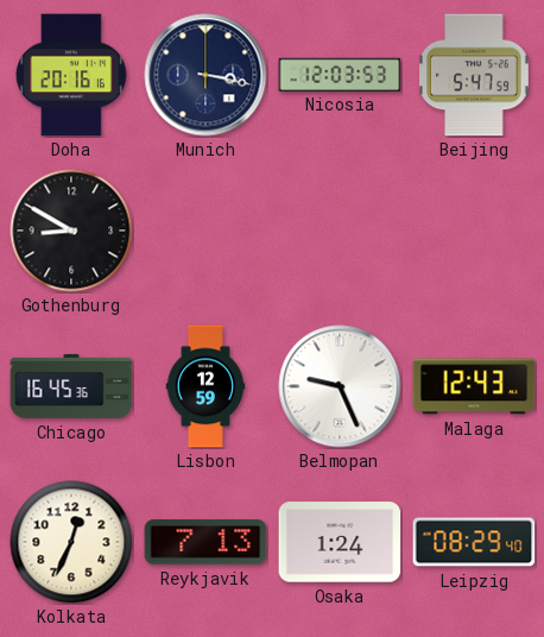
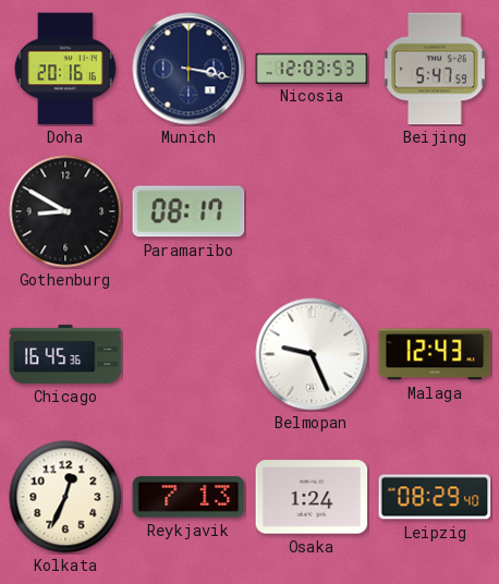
Paramaribo: none -> 08:17
Lisbon: 12:59 -> none
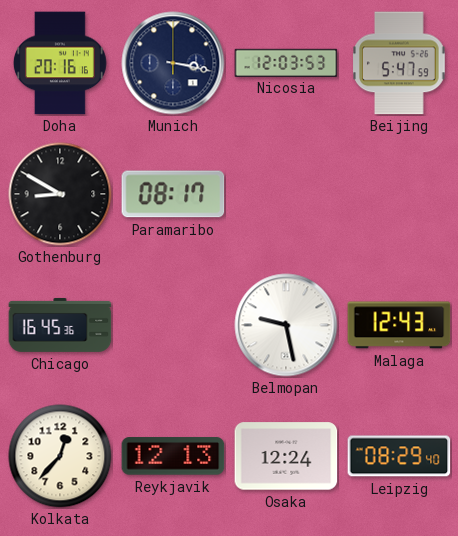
Belmopan: 9:26 -> 9:28
Kolkata: 12:34 -> 12:37
Reykjavik: 7:13 -> 12:13
Osaka: 1:24 -> 12:24
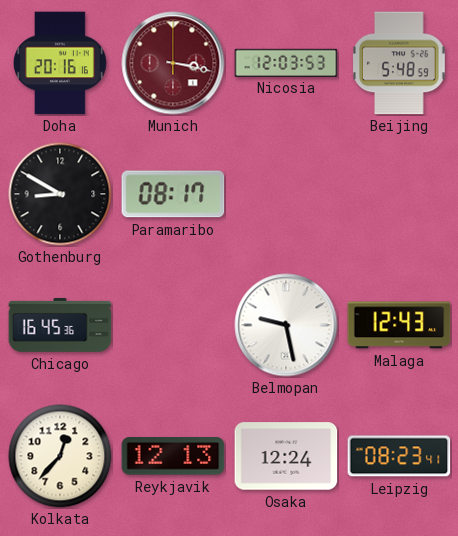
Munich dial: navy -> burgundy
Beijing: 5:47 -> 5:48
Leipzig: 08:29 -> 08:23
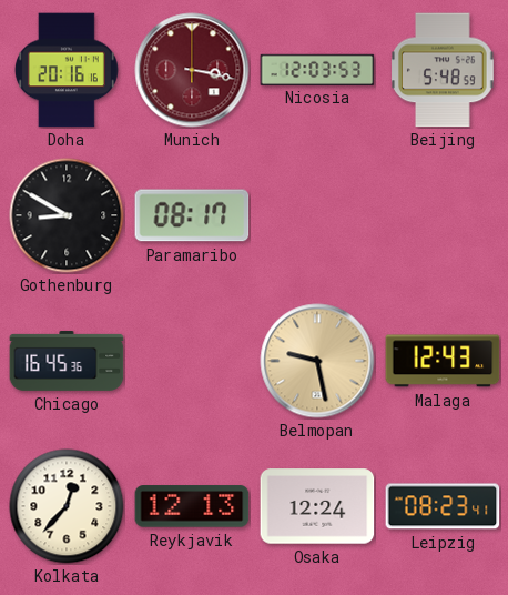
Belmopan dial: white -> champagne
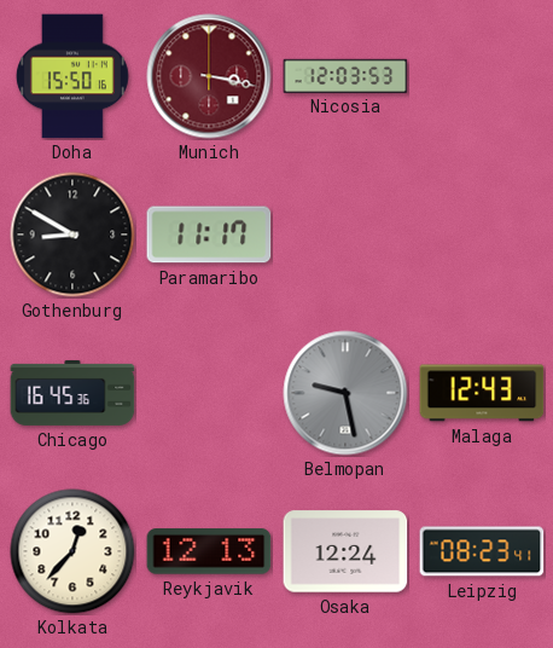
Doha: 20:16 -> 15:50
Beijing: 5:48 -> none
Paramaribo: 08:17 -> 11:17
Belmopan dial: champagne -> grey
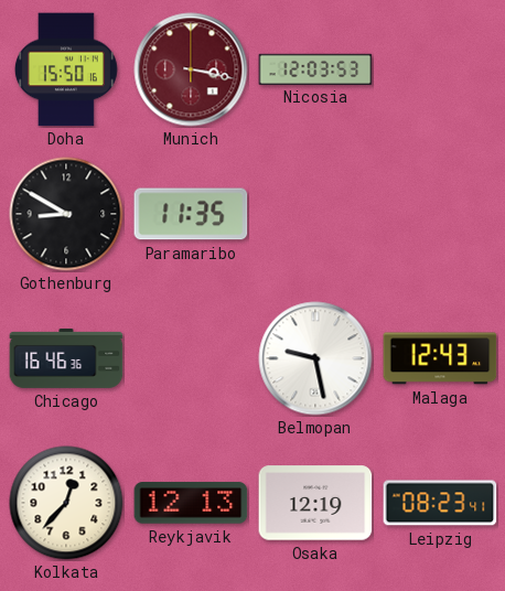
Paramaribo: 11:17 -> 11:35
Chicago: 16:45 -> 16:46
Belmopan dial: grey -> white
Osaka: 12:24 -> 12:19
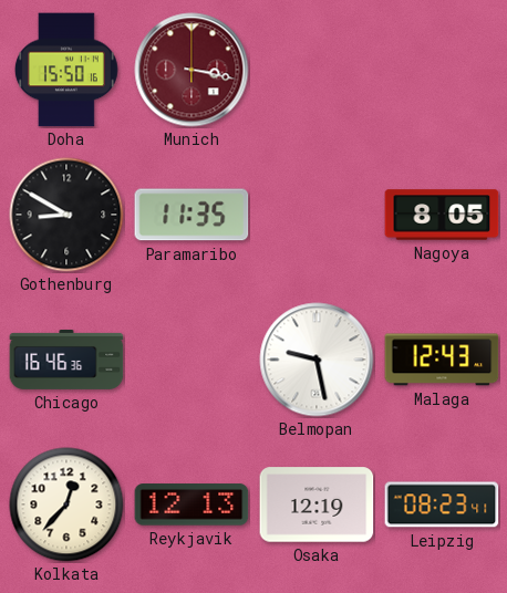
Nicosia: 12:03 -> none
Nagoya: none -> 8:05
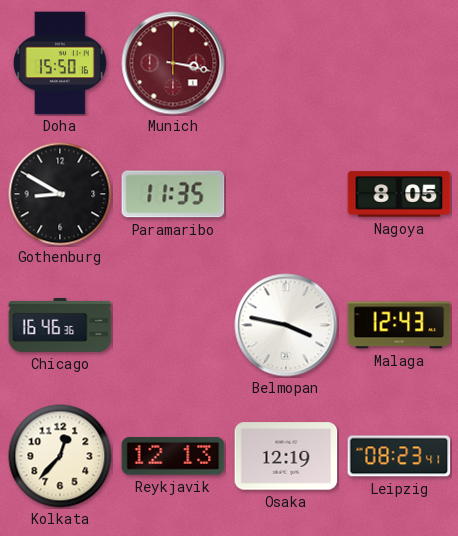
Belmopan: 9:28 -> 3:47
